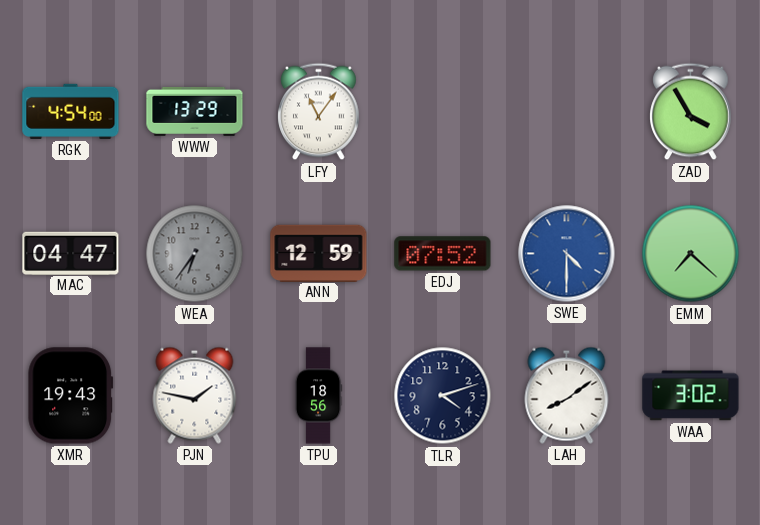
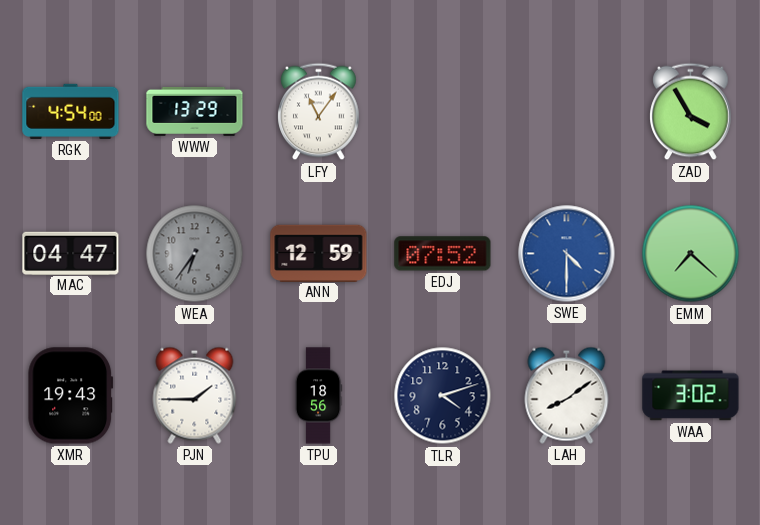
PJN: 1:47 -> 1:45
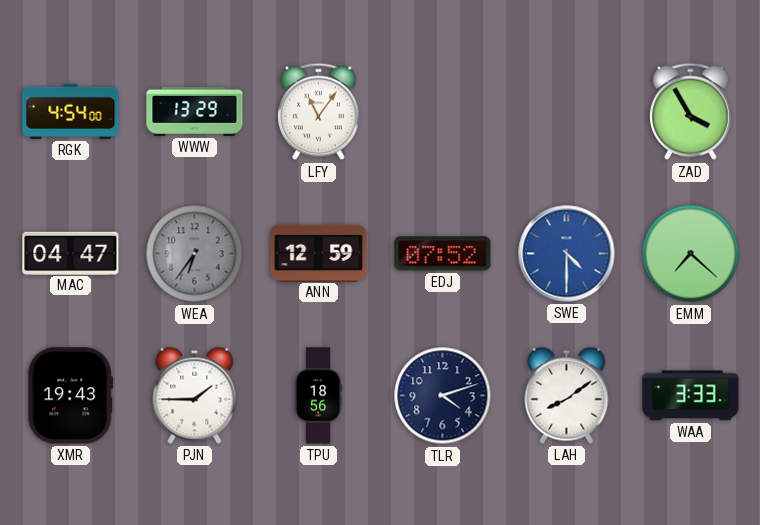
WAA: 3:02 -> 3:33
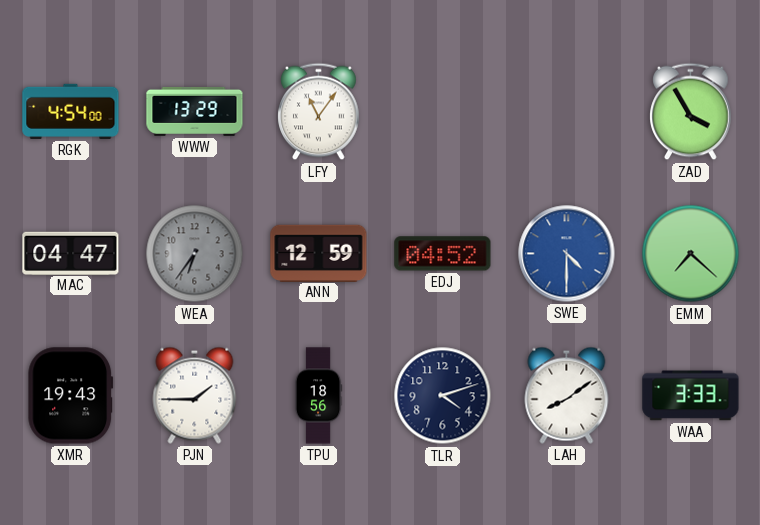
EDJ: 07:52 -> 04:52
